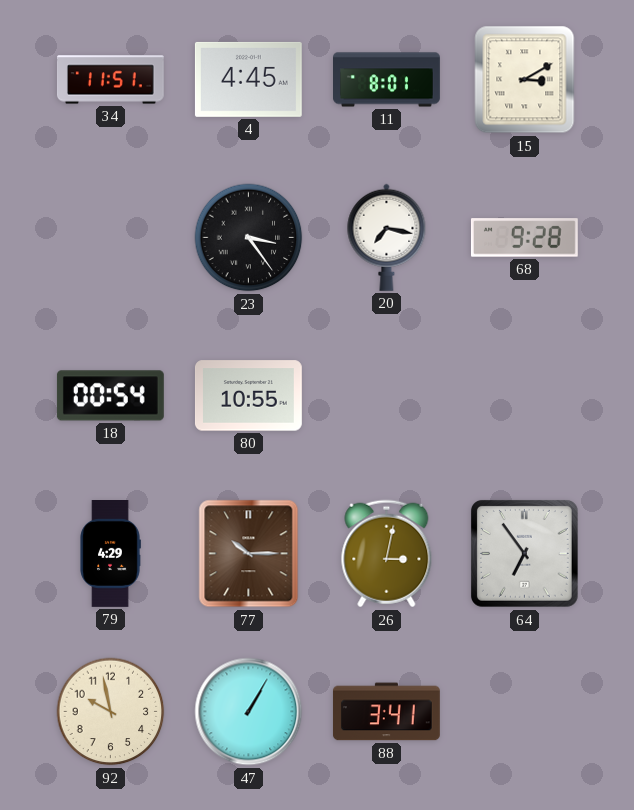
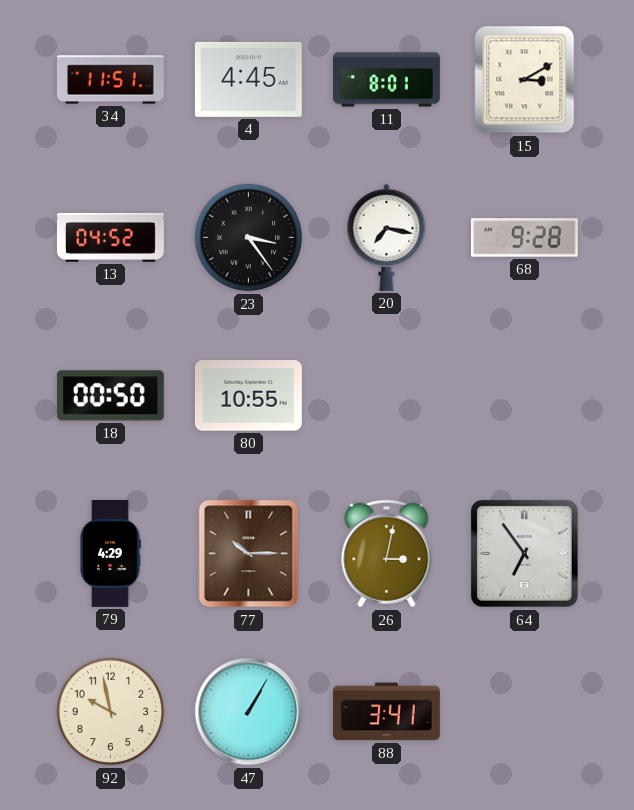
13: none -> 04:52
18: 00:54 -> 00:50
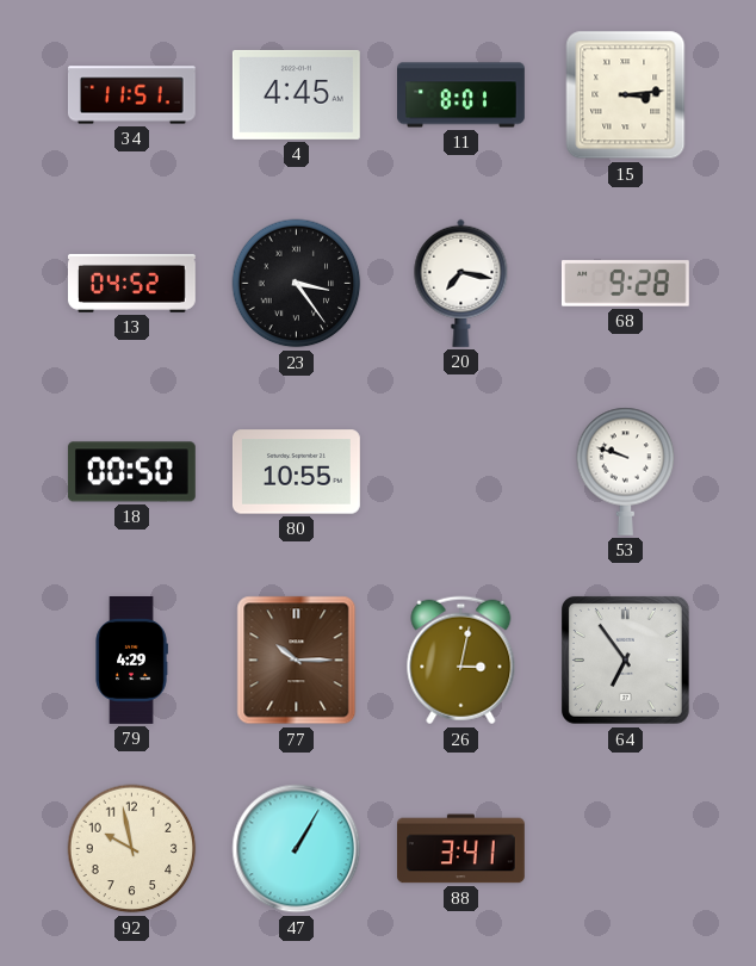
15: 3:10 -> 3:14
53: none -> 9:48
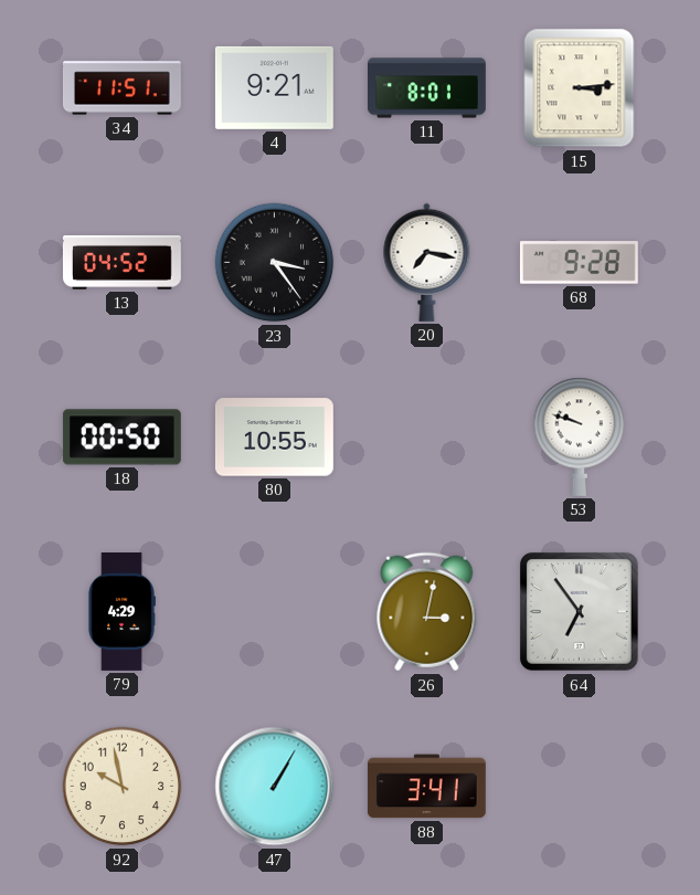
4: 4:45 -> 9:21
77: 10:15 -> none
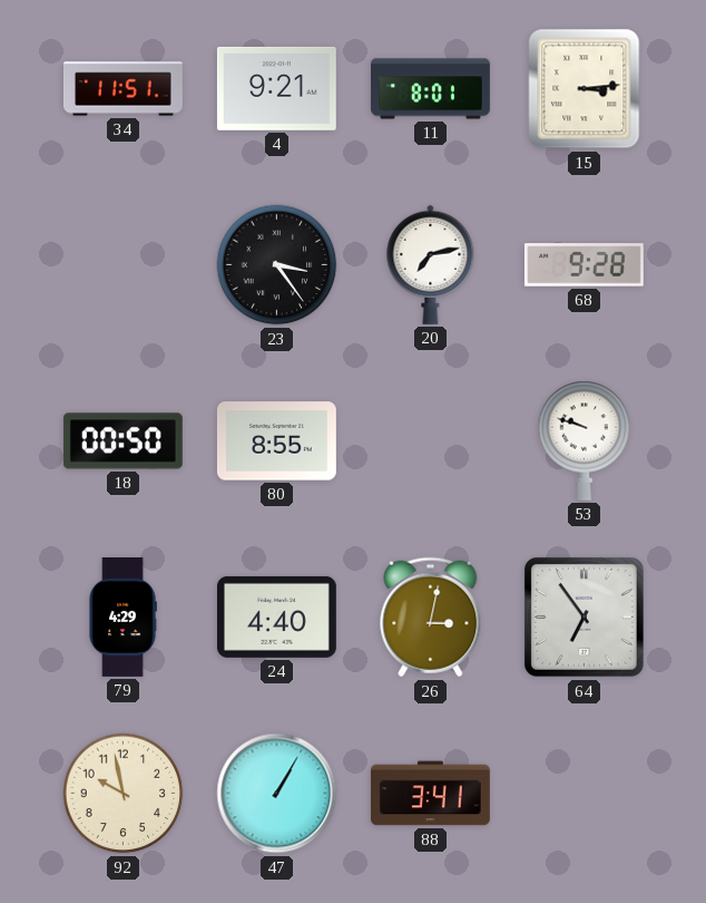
13: 04:52 -> none
20: 7:17 -> 7:13
80: 10:55 -> 8:55
24: none -> 4:40
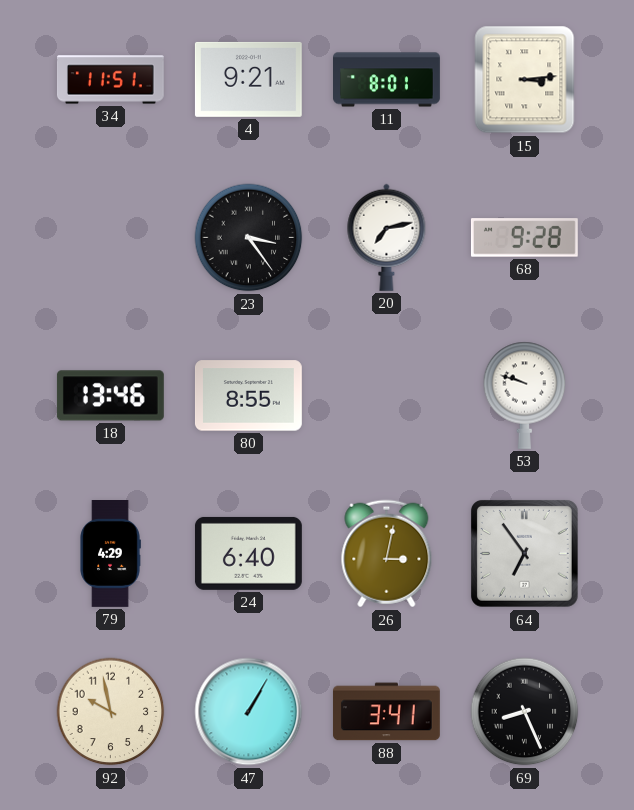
18: 00:50 -> 13:46
24: 4:40 -> 6:40
69: none -> 8:26
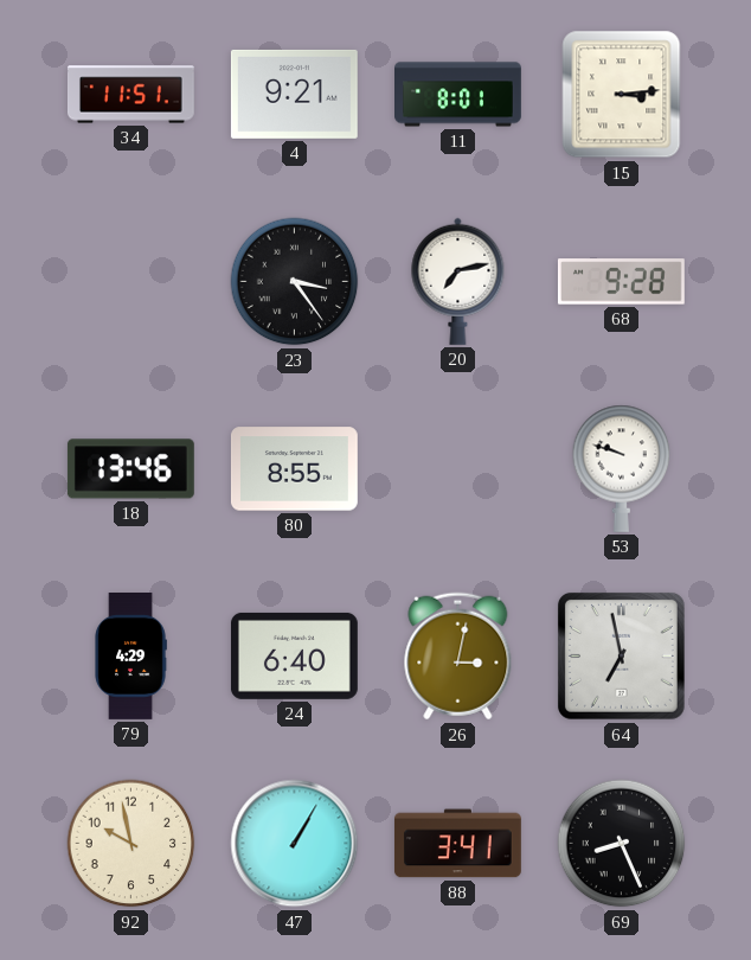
64: 6:54 -> 6:58
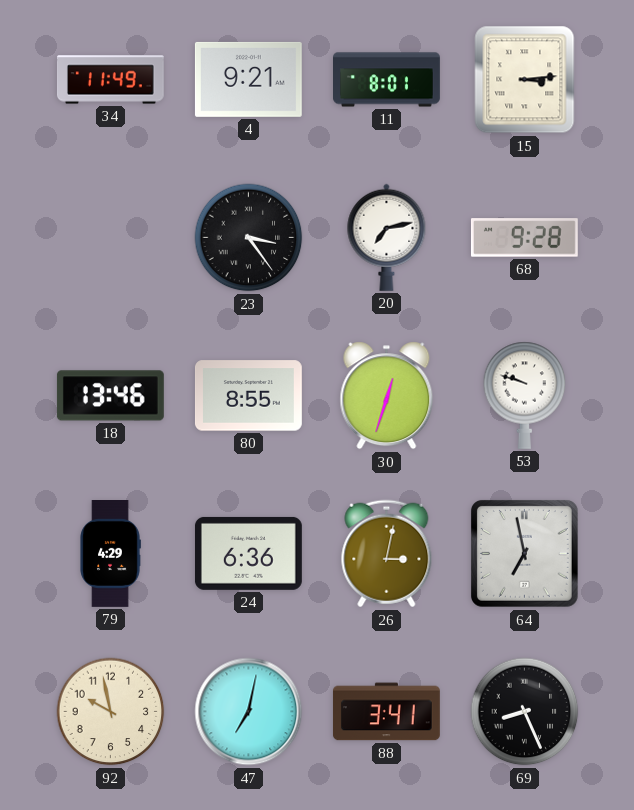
34: 11:51 -> 11:49
30: none -> 12:33
24: 6:40 -> 6:36
47: 1:05 -> 7:02
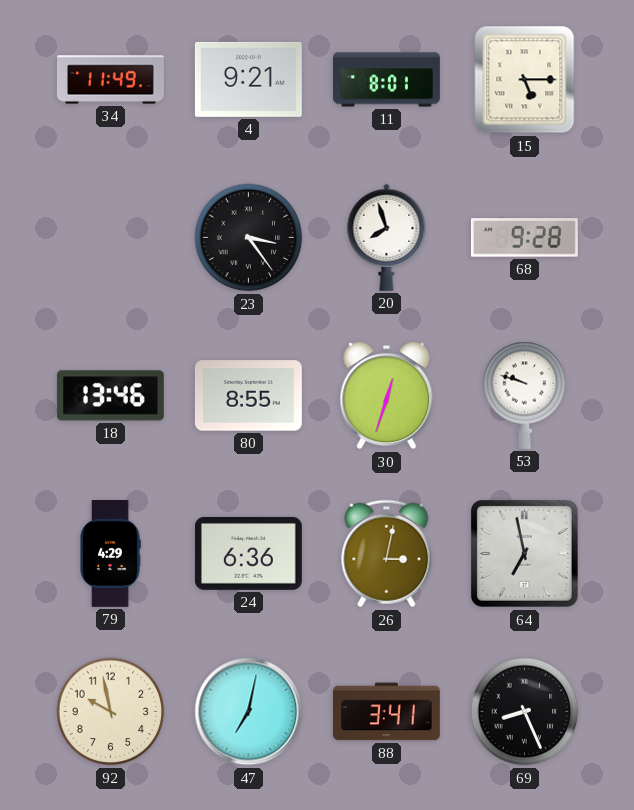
15: 3:14 -> 5:15
20: 7:13 -> 7:57
